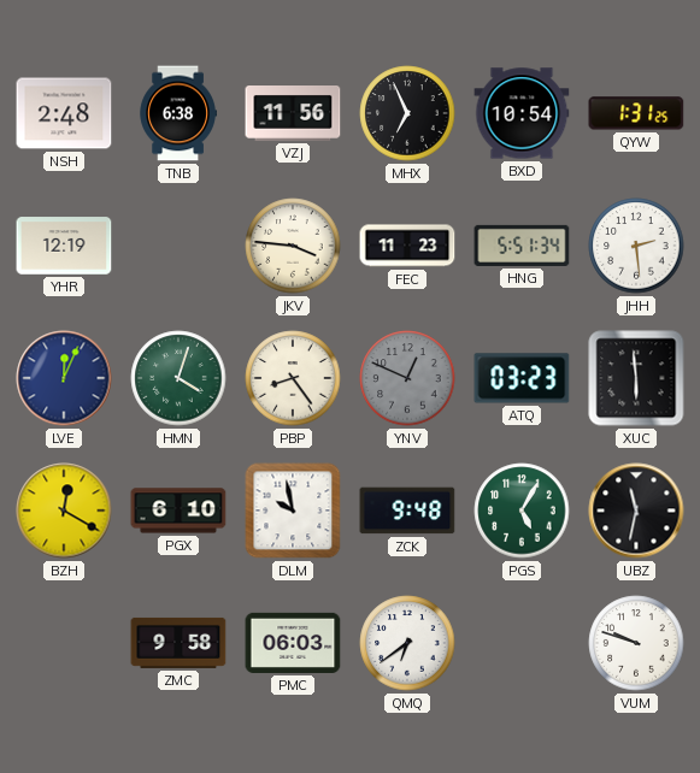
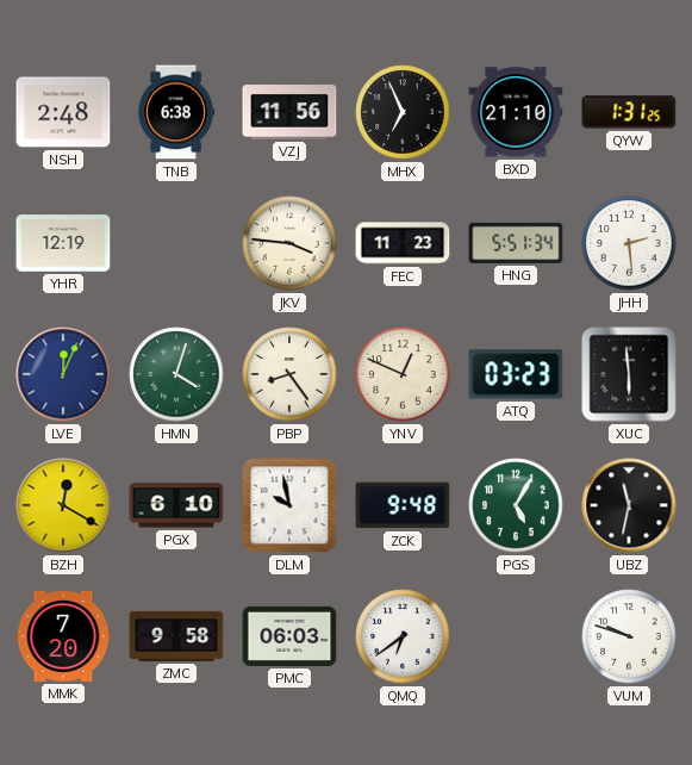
BXD: 10:54 -> 21:10
YNV dial: grey -> cream
MMK: none -> 7:20
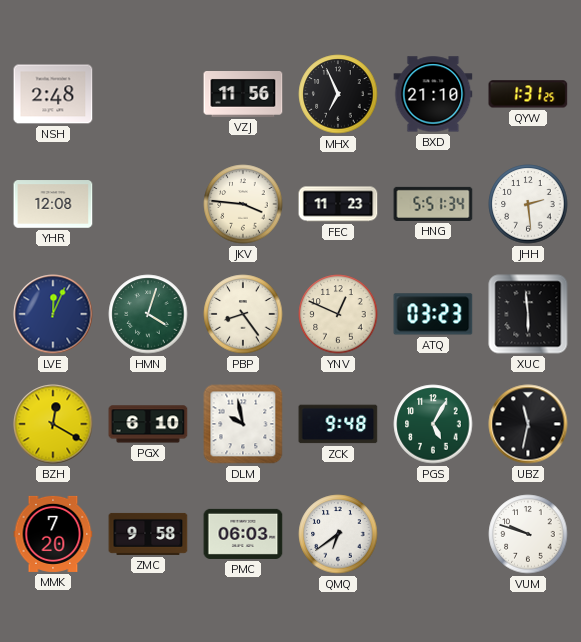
TNB: 6:38 -> none
YHR: 12:19 -> 12:08
